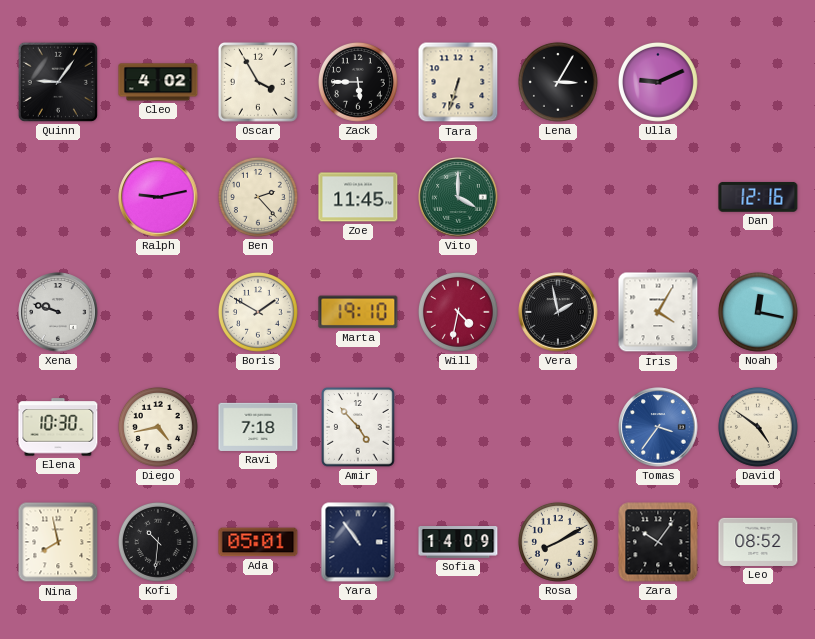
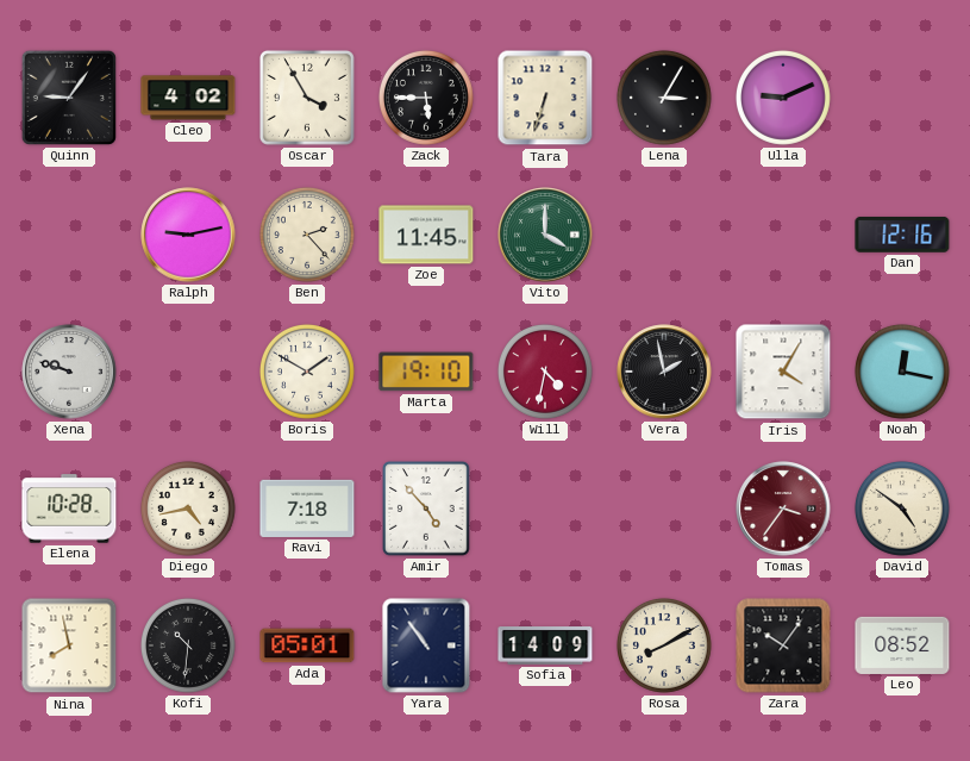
Elena: 10:30 -> 10:28
Tomas dial: blue -> burgundy
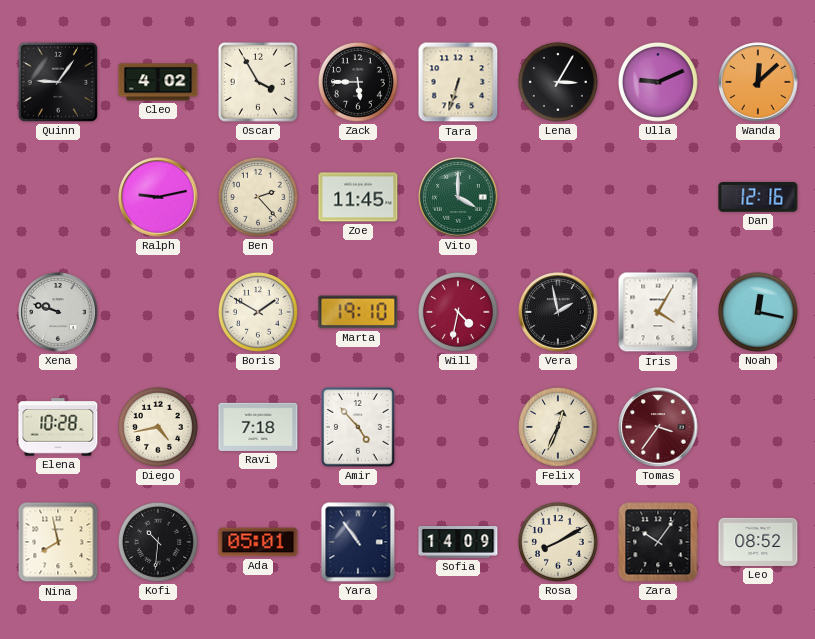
Wanda: none -> 12:08
Felix: none -> 12:34
David: 4:51 -> none
